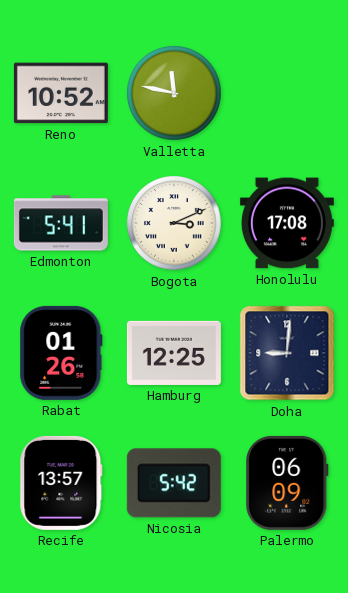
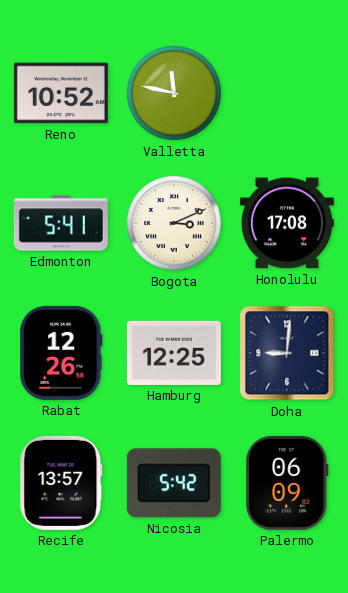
Rabat: 01:26 -> 12:26
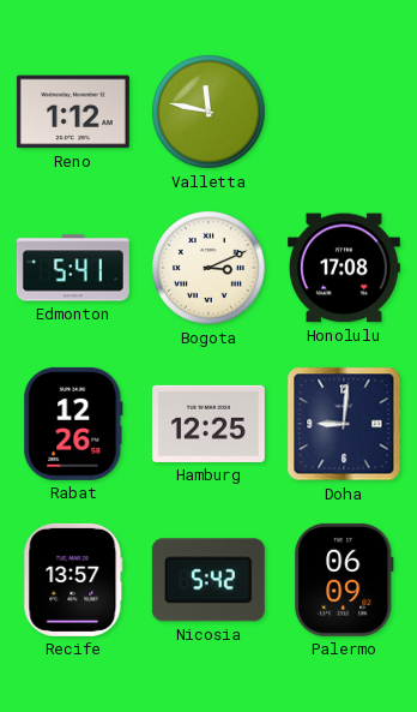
Reno: 10:52 -> 1:12
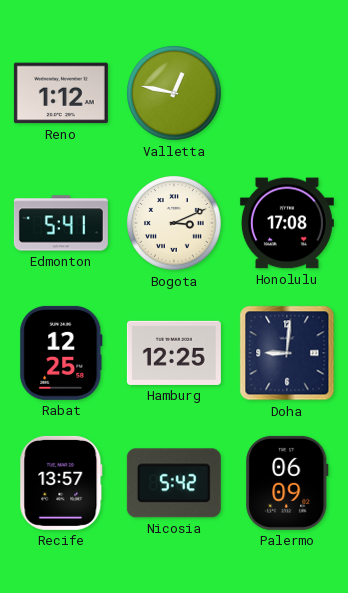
Valletta: 11:47 -> 12:47
Rabat: 12:26 -> 12:25
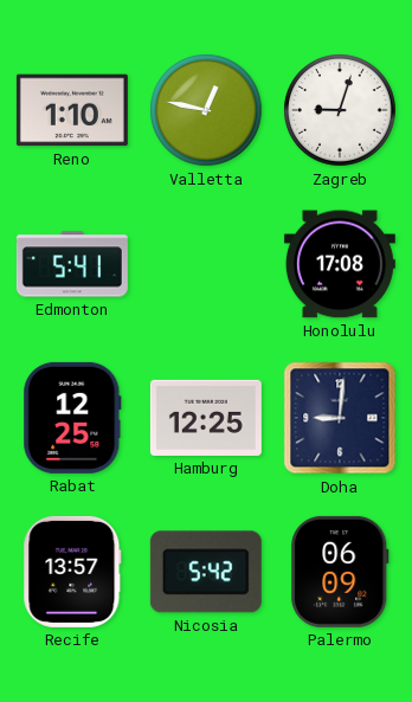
Reno: 1:12 -> 1:10
Zagreb: none -> 9:03
Bogota: 3:11 -> none
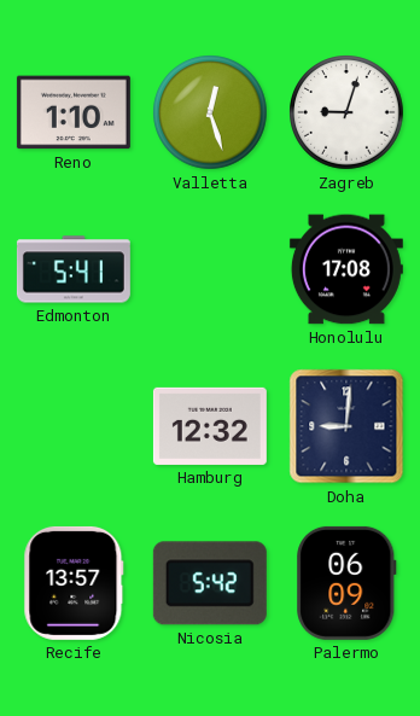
Valletta: 12:47 -> 12:27
Rabat: 12:25 -> none
Hamburg: 12:25 -> 12:32
